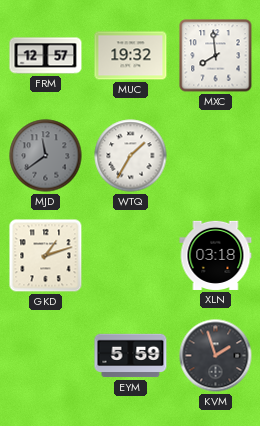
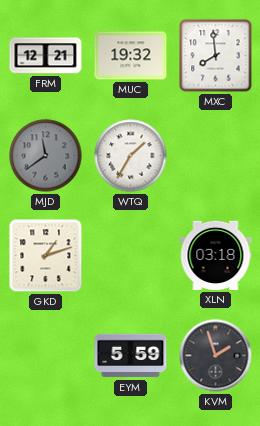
FRM: 12:57 -> 12:21
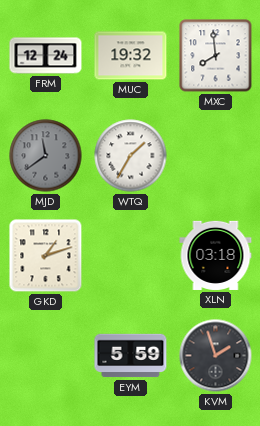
FRM: 12:21 -> 12:24
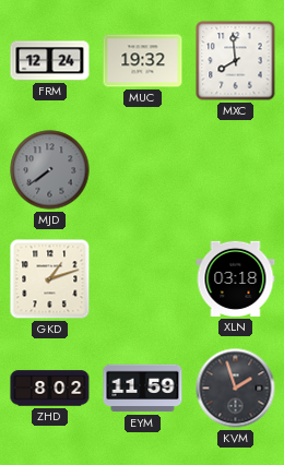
MJD: 11:39 -> 7:39
WTQ: 1:35 -> none
ZHD: none -> 8:02
EYM: 5:59 -> 11:59
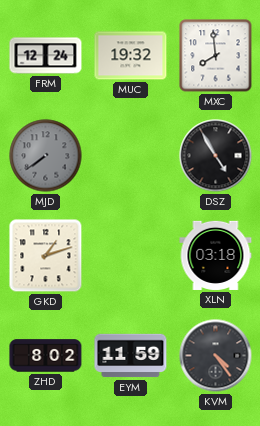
DSZ: none -> 4:55
KVM: 1:57 -> 4:24
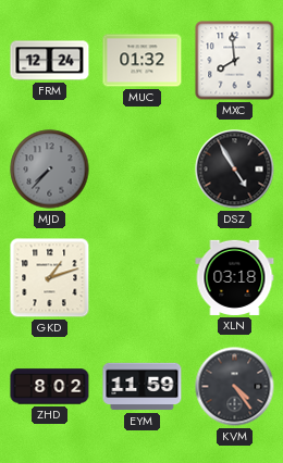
MUC: 19:32 -> 01:32
MJD: 7:39 -> 7:37
